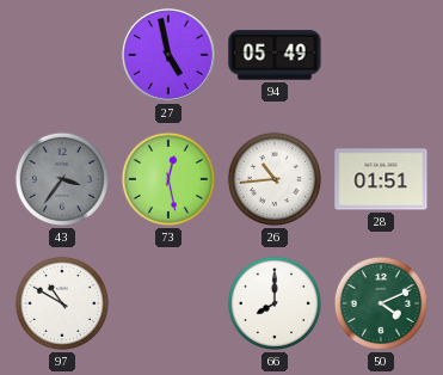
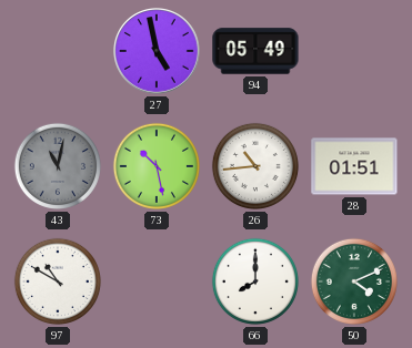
43: 3:36 -> 11:02
73: 12:28 -> 10:28
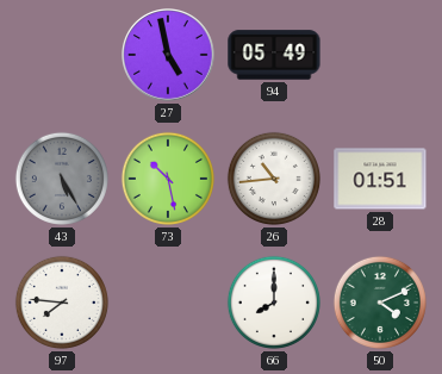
43: 11:02 -> 5:25
97: 10:50 -> 7:46
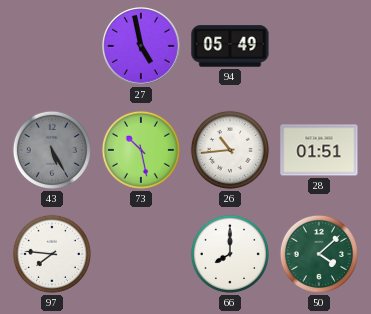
50: 4:11 -> 4:08
